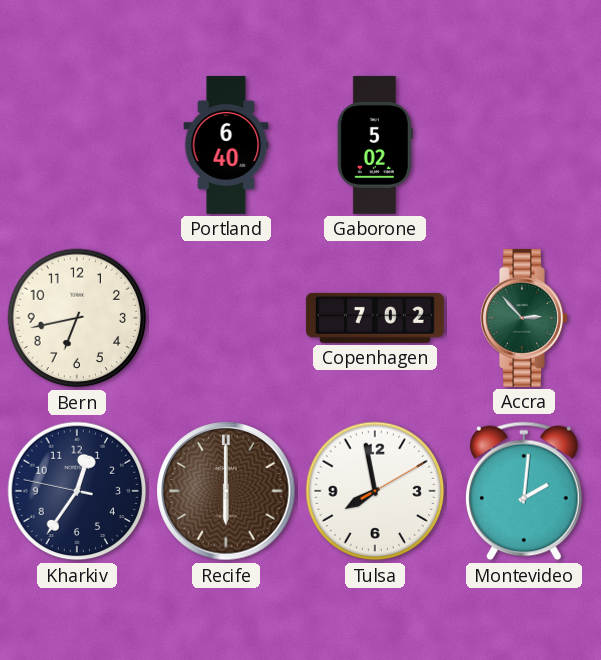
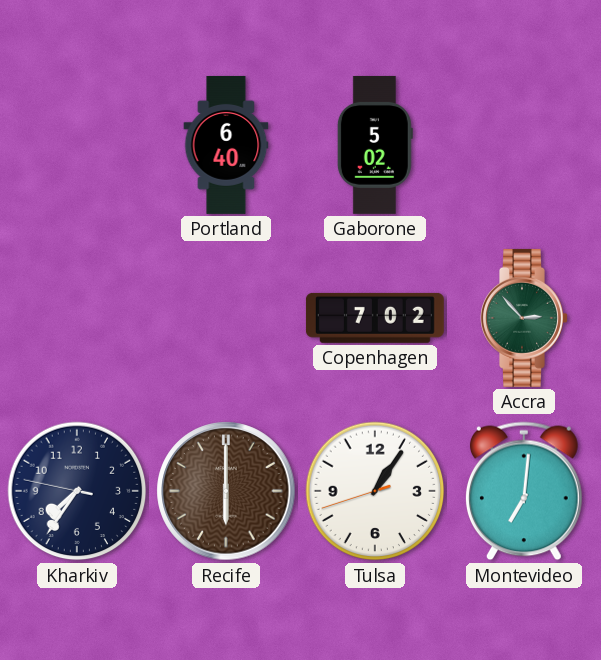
Bern: 6:43 -> none
Kharkiv: 12:35 -> 7:35
Tulsa: 7:58 -> 1:05
Montevideo: 2:01 -> 7:01
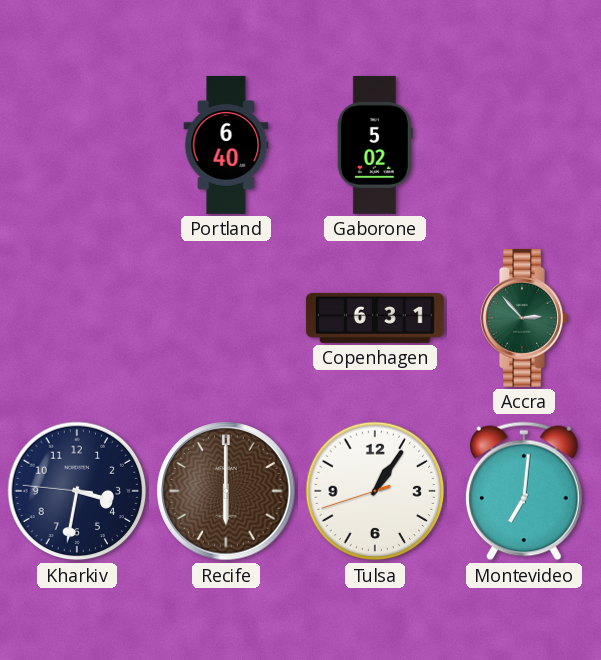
Copenhagen: 7:02 -> 6:31
Kharkiv: 7:35 -> 3:31
